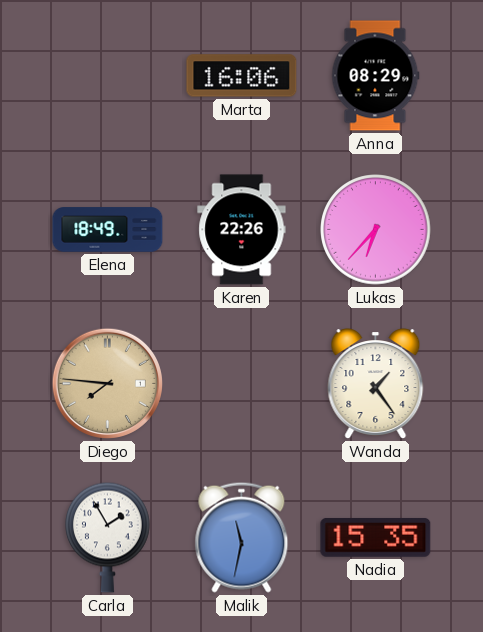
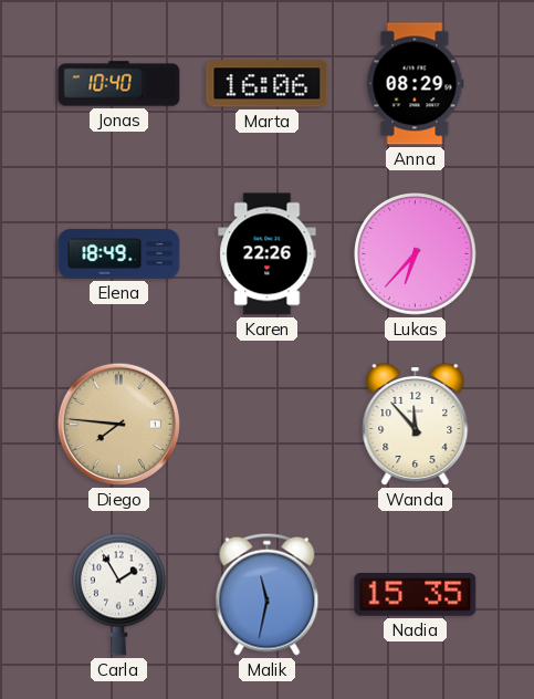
Jonas: none -> 10:40
Wanda: 1:24 -> 11:53
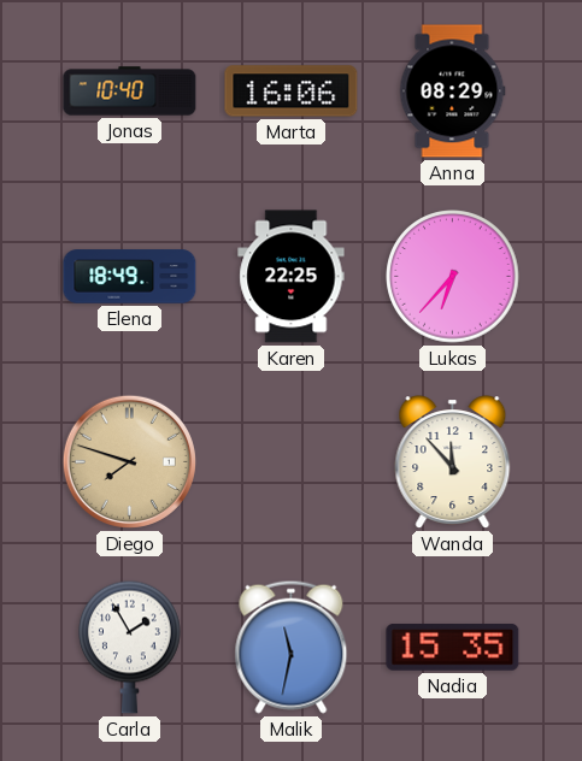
Karen: 22:26 -> 22:25
Diego: 7:46 -> 7:48
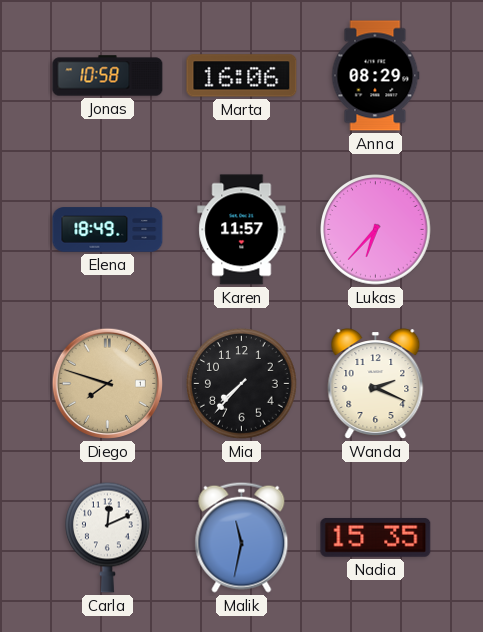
Jonas: 10:40 -> 10:58
Karen: 22:25 -> 11:57
Mia: none -> 7:37
Wanda: 11:53 -> 2:19
Carla: 1:55 -> 12:11
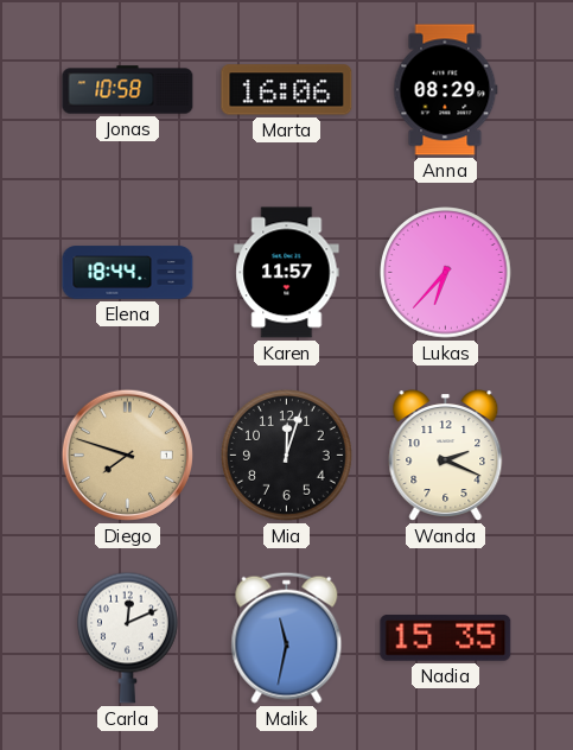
Elena: 18:49 -> 18:44
Mia: 7:37 -> 12:03
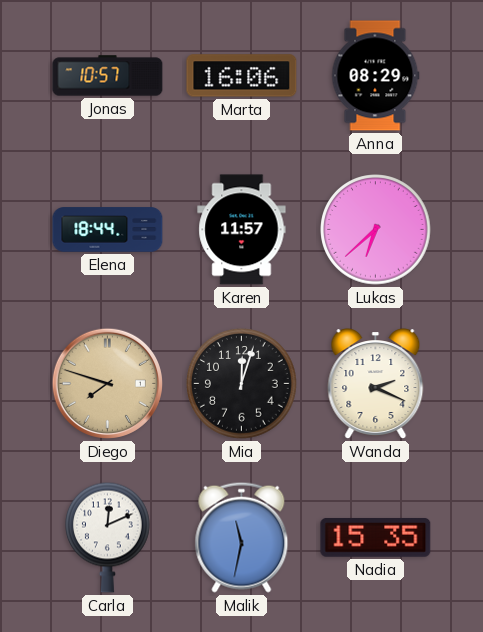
Jonas: 10:58 -> 10:57
Lukas: 6:37 -> 6:38
